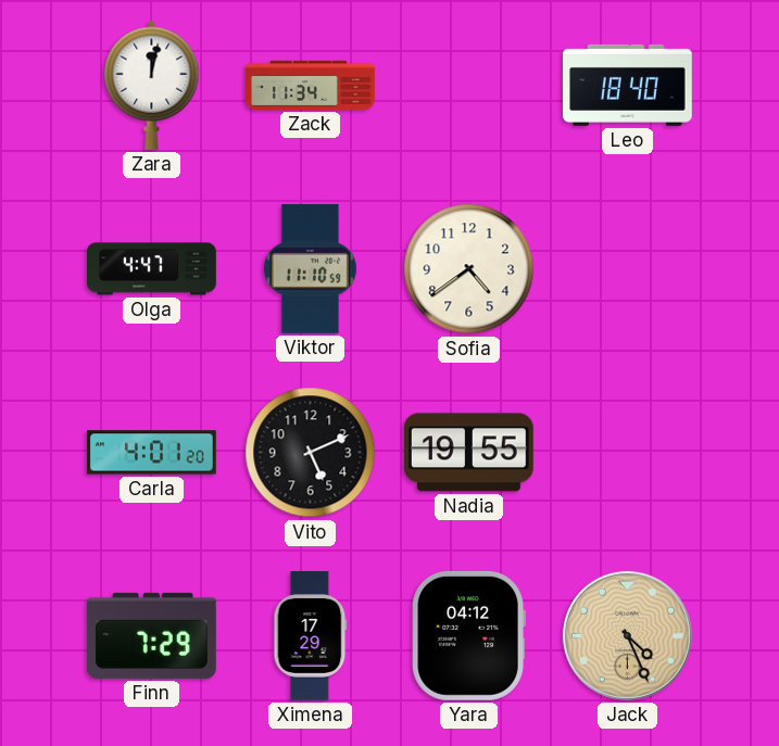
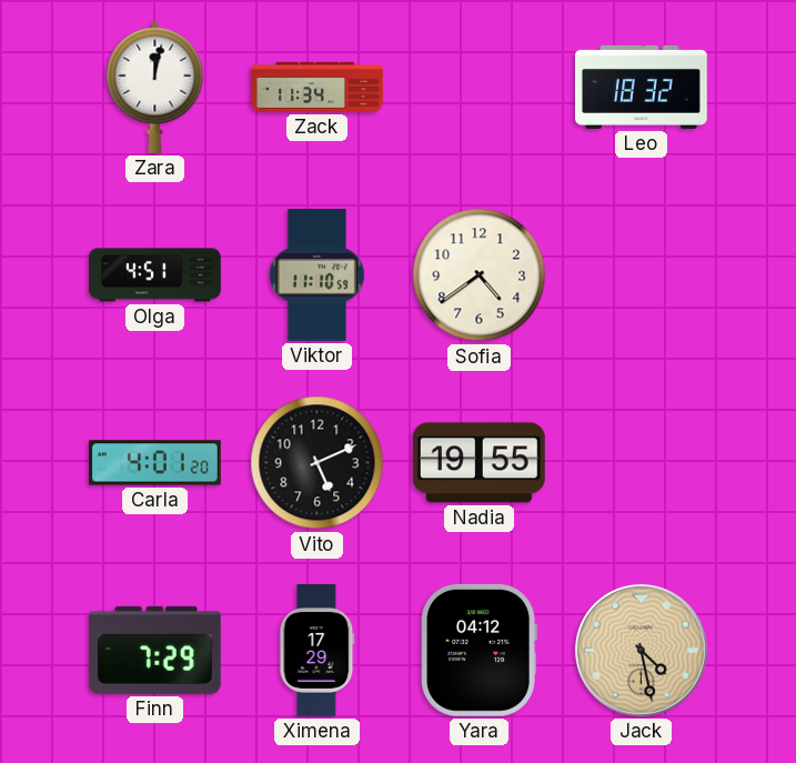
Leo: 18:40 -> 18:32
Olga: 4:47 -> 4:51
Jack: 4:26 -> 4:28
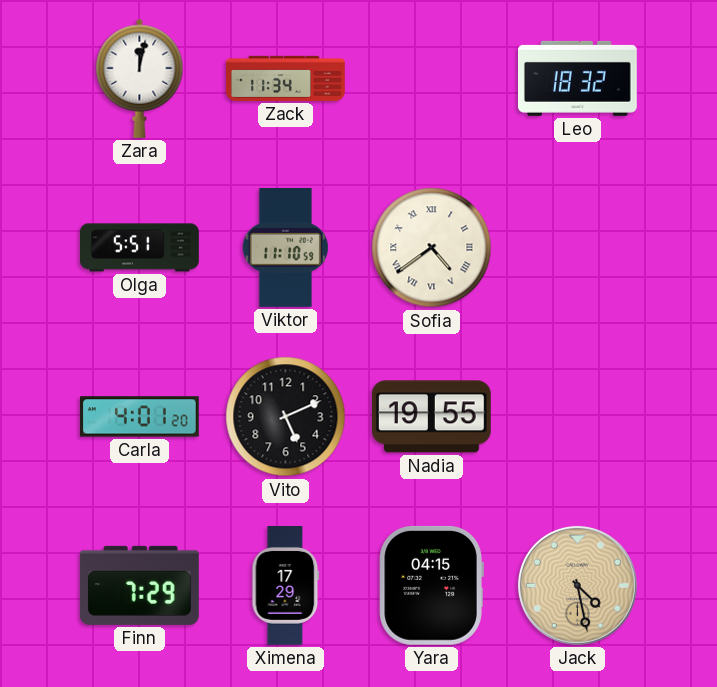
Olga: 4:51 -> 5:51
Sofia numerals: Arabic -> Roman
Yara: 04:12 -> 04:15
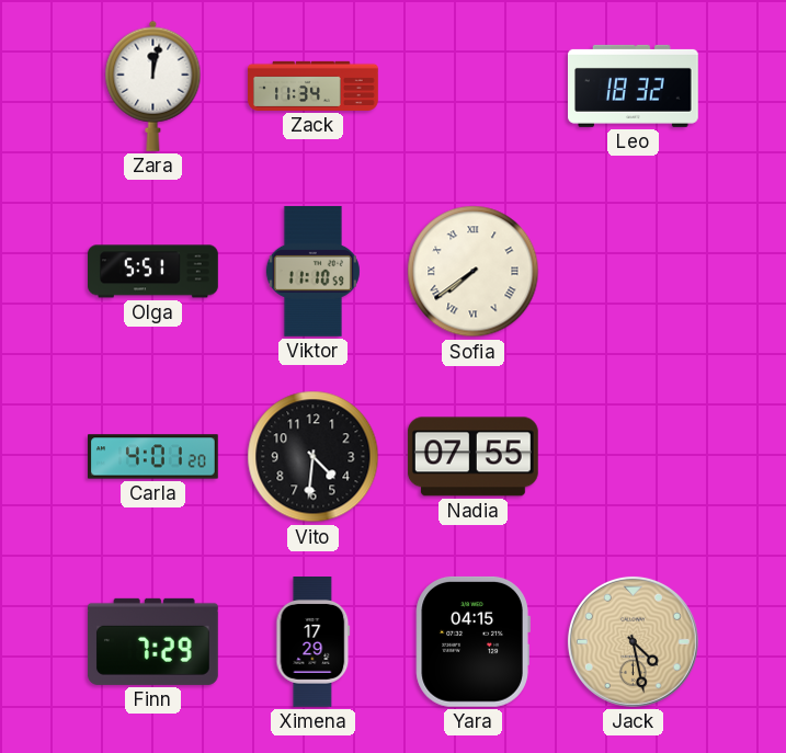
Sofia: 4:39 -> 7:39
Vito: 5:11 -> 4:31
Nadia: 19:55 -> 07:55
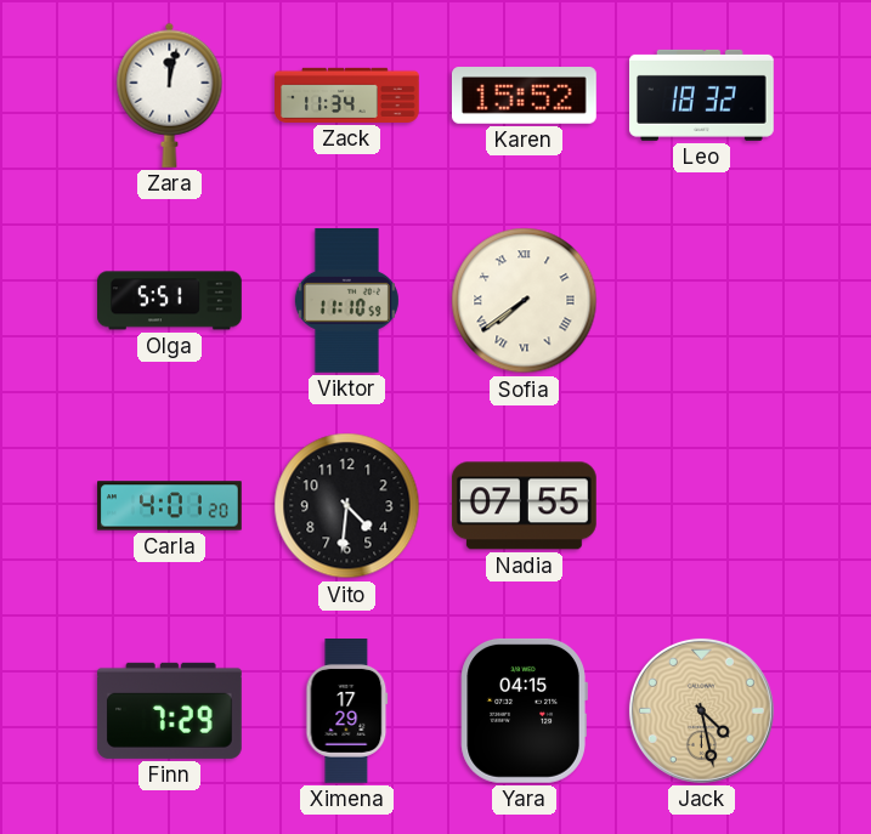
Karen: none -> 15:52
